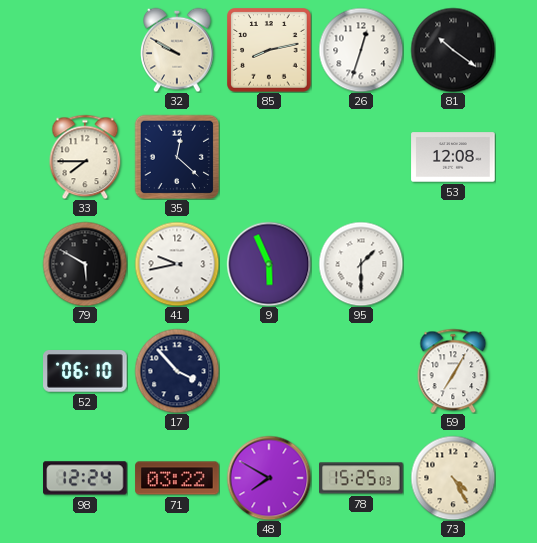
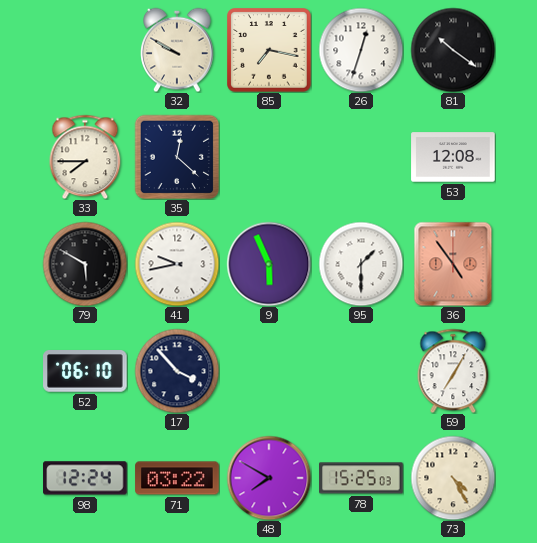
85: 8:13 -> 7:17
36: none -> 4:54
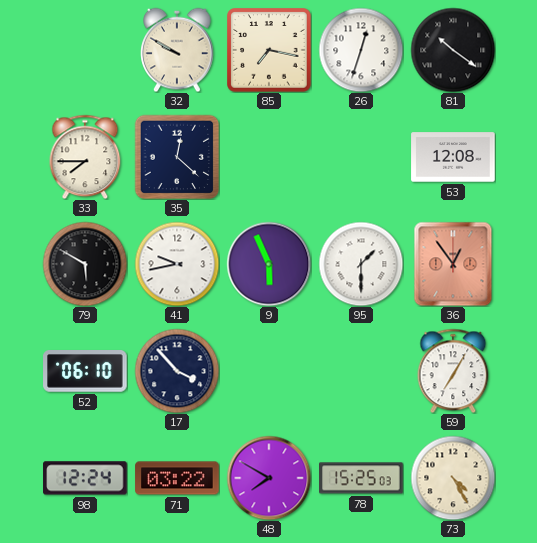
36: 4:54 -> 12:54
